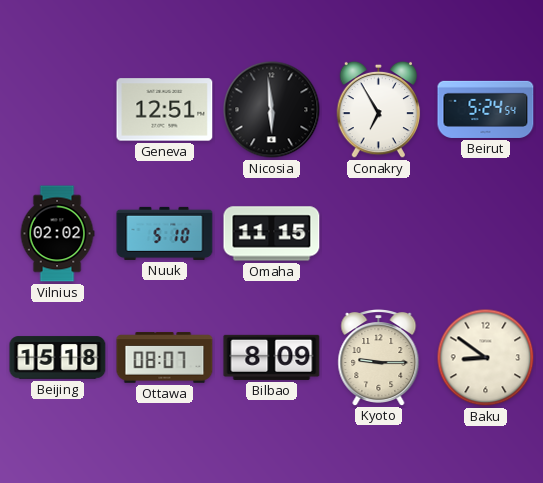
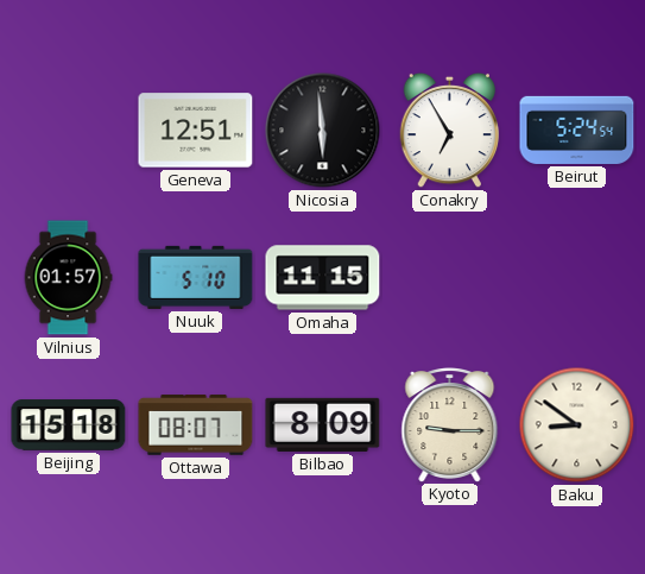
Vilnius: 02:02 -> 01:57
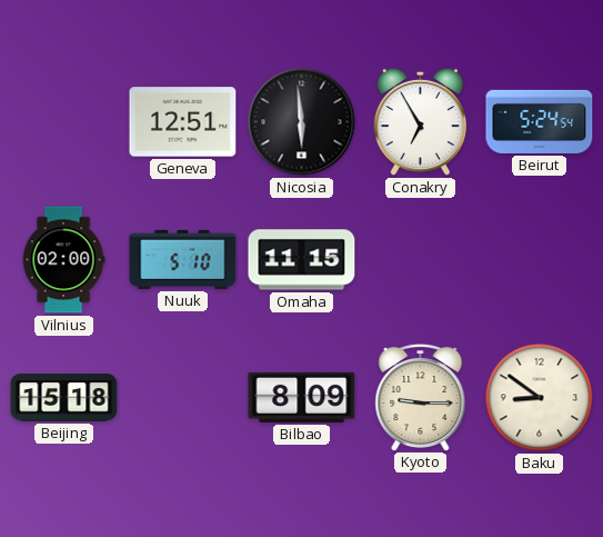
Vilnius: 01:57 -> 02:00
Ottawa: 08:07 -> none
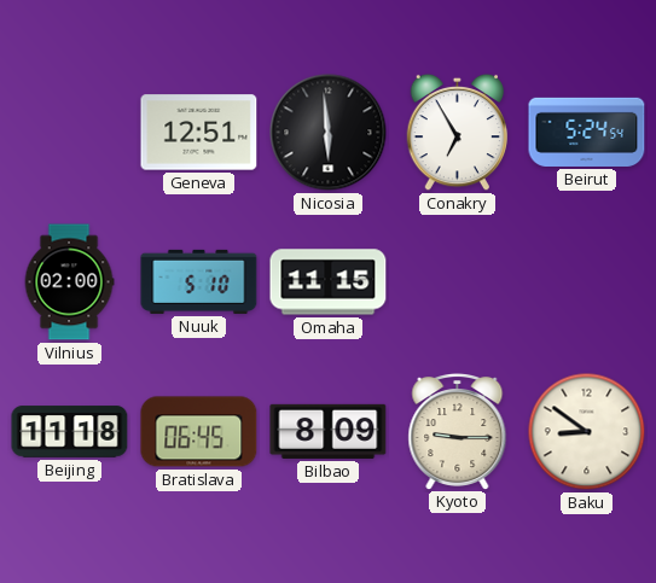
Beijing: 15:18 -> 11:18
Bratislava: none -> 06:45
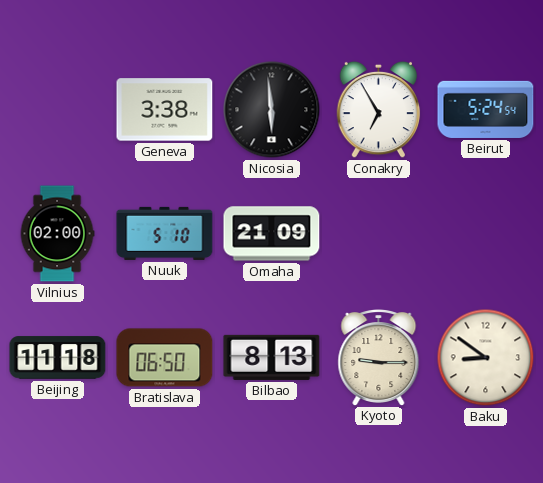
Geneva: 12:51 -> 3:38
Omaha: 11:15 -> 21:09
Bratislava: 06:45 -> 06:50
Bilbao: 8:09 -> 8:13
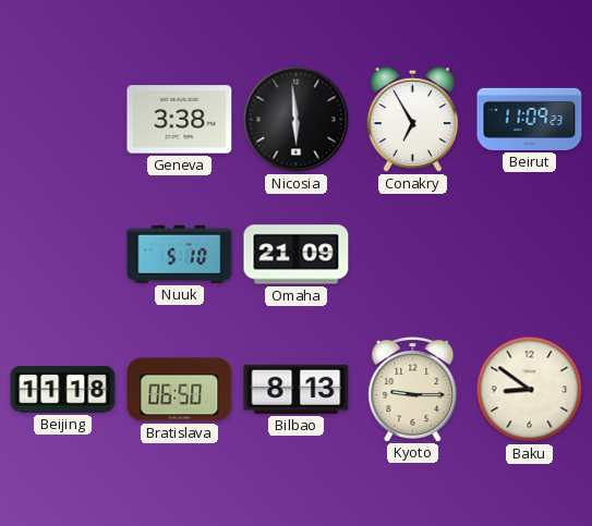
Beirut: 5:24 -> 11:09
Vilnius: 02:00 -> none
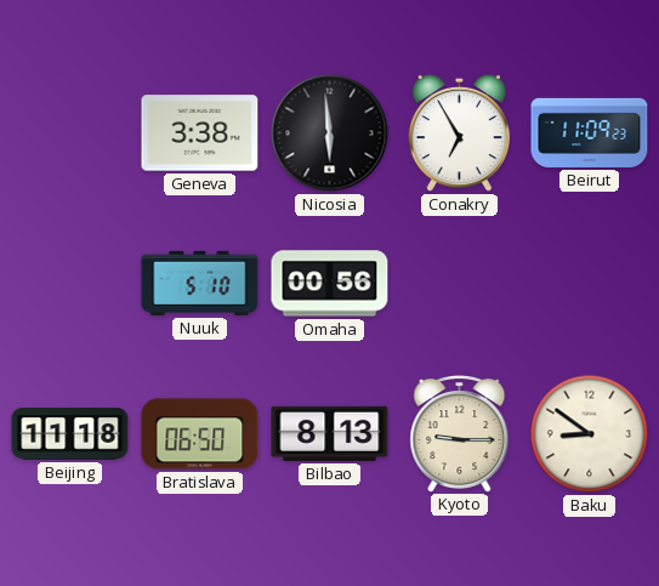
Omaha: 21:09 -> 00:56
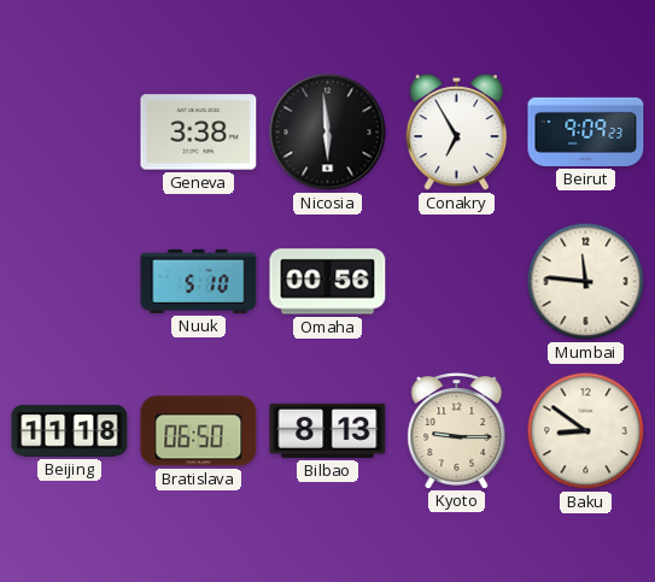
Beirut: 11:09 -> 9:09
Mumbai: none -> 11:46
